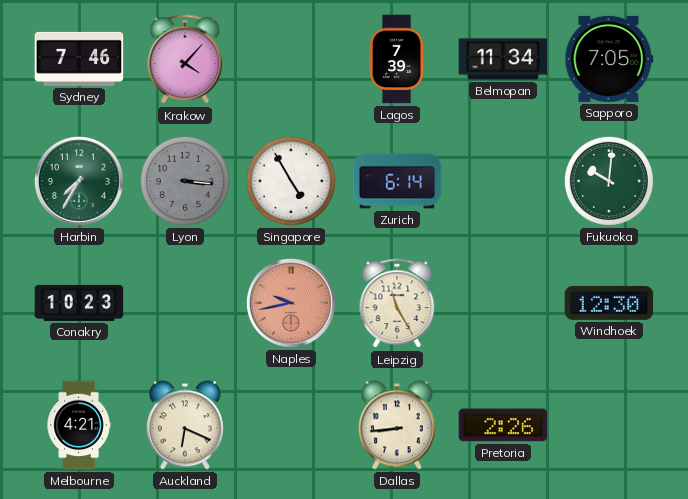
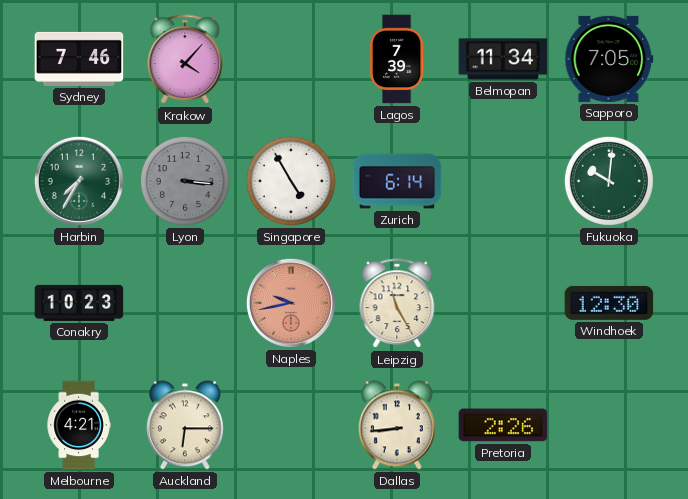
Auckland: 6:19 -> 6:15
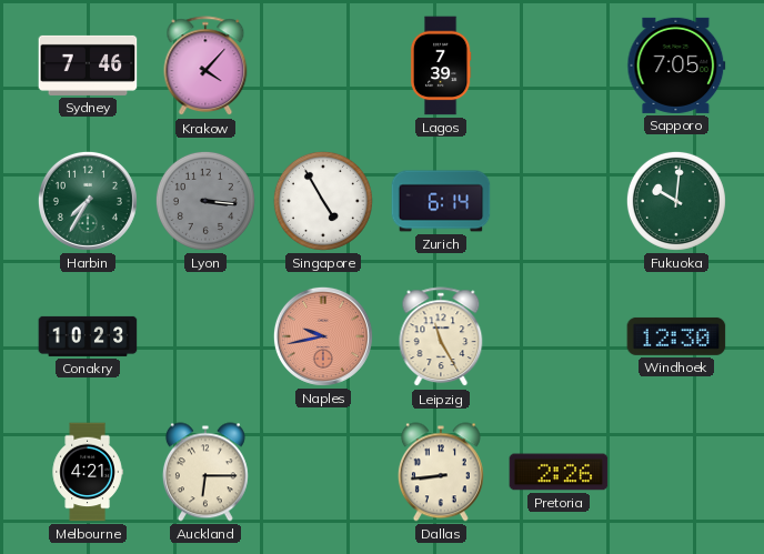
Belmopan: 11:34 -> none
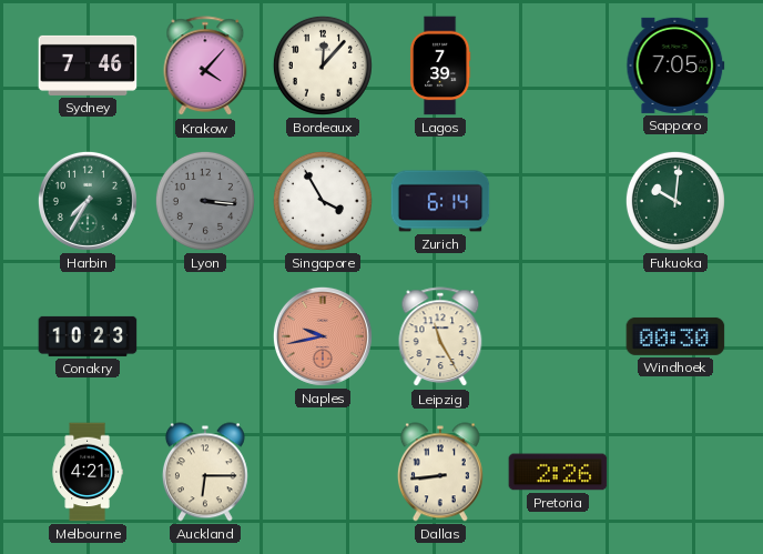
Bordeaux: none -> 12:07
Singapore: 4:55 -> 3:55
Windhoek: 12:30 -> 00:30
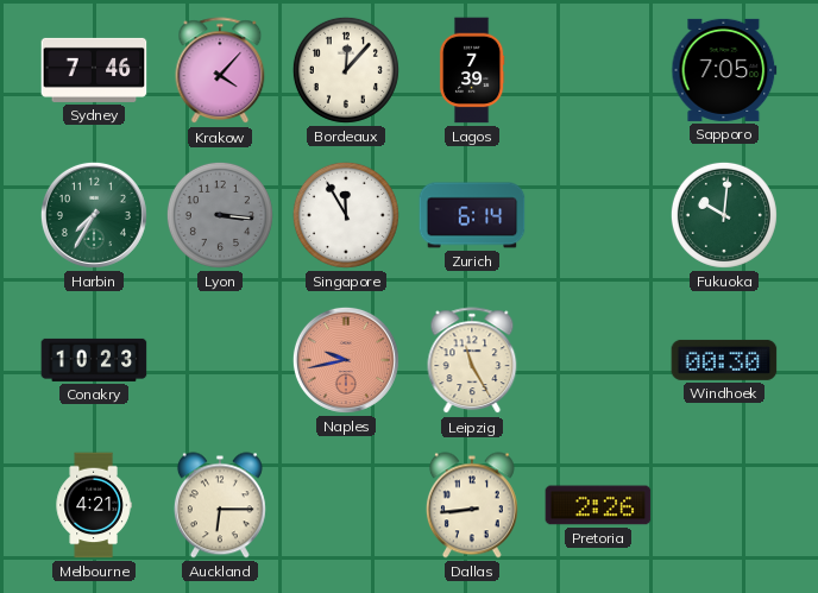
Singapore: 3:55 -> 11:55
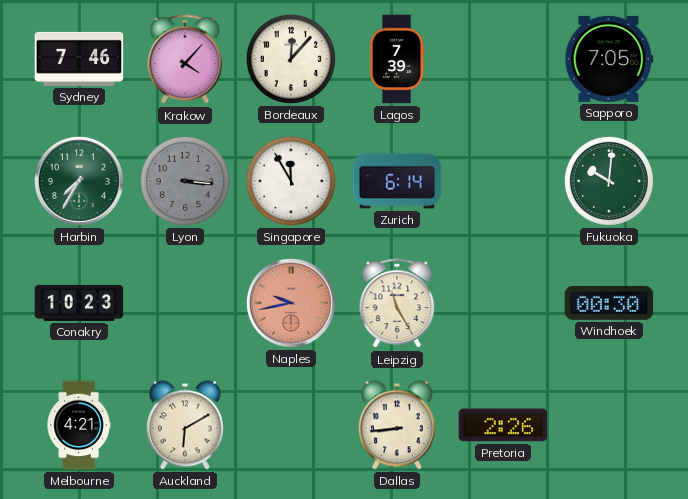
Auckland: 6:15 -> 6:10
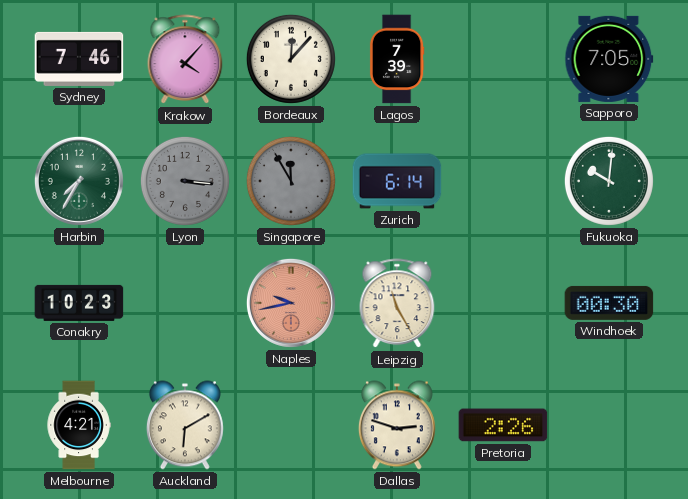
Singapore dial: white -> grey
Dallas: 8:44 -> 2:48
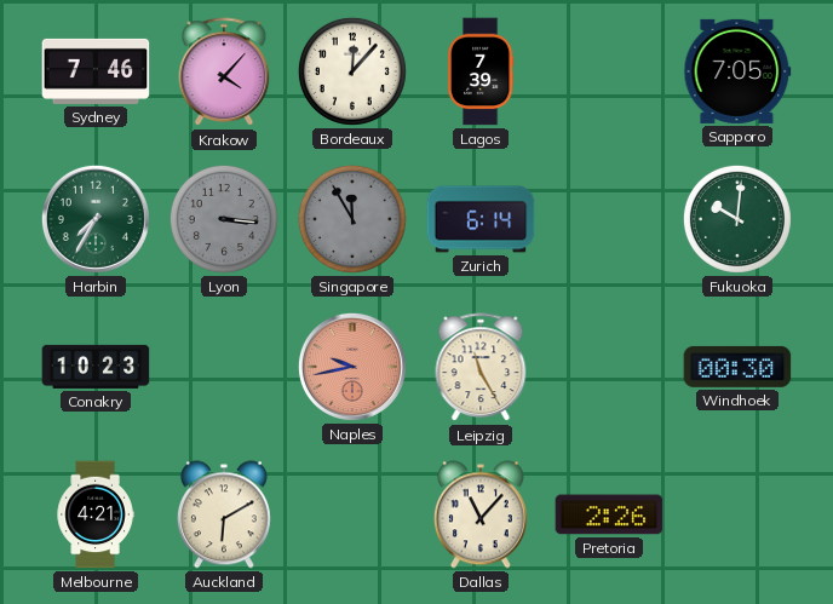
Dallas: 2:48 -> 11:07
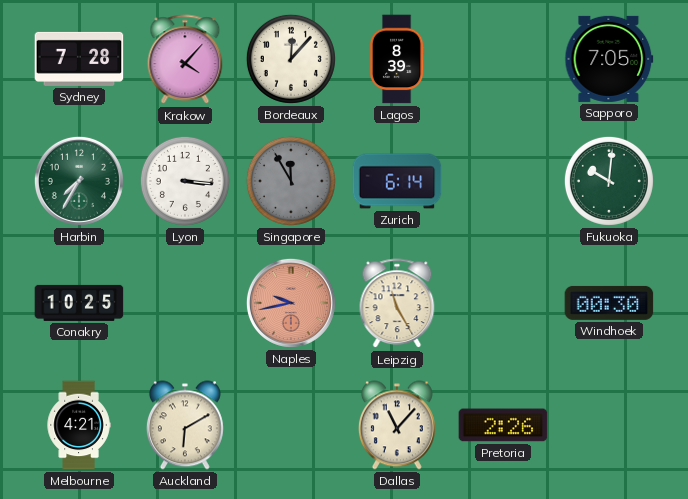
Sydney: 7:46 -> 7:28
Lagos: 7:39 -> 8:39
Lyon dial: grey -> white
Conakry: 10:23 -> 10:25
